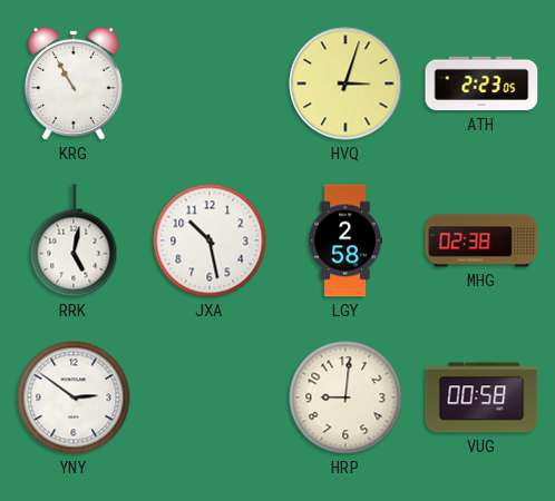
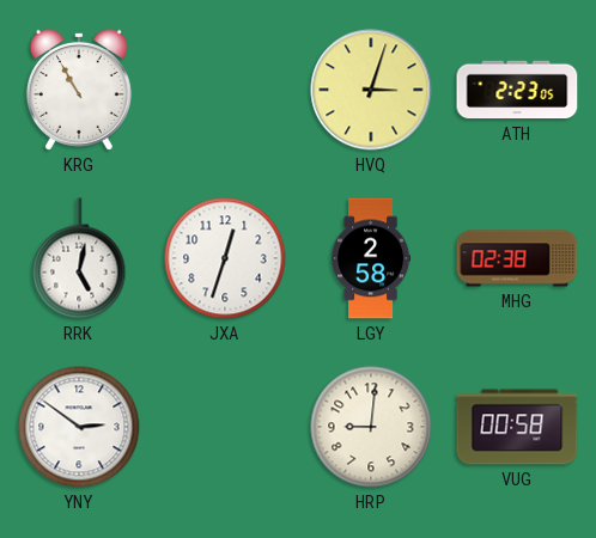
JXA: 10:28 -> 12:33
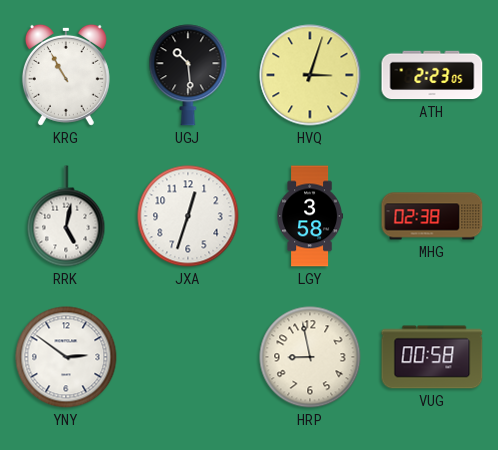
UGJ: none -> 10:29
LGY: 2:58 -> 3:58
HRP: 9:01 -> 8:58
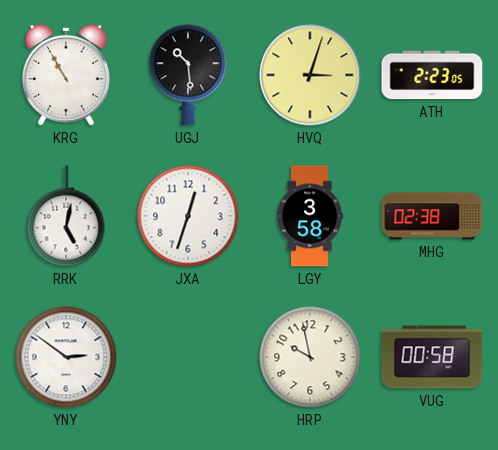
HRP: 8:58 -> 9:58
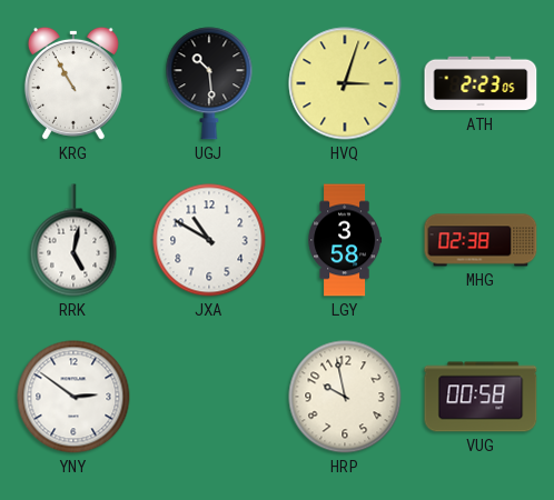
JXA: 12:33 -> 10:50
